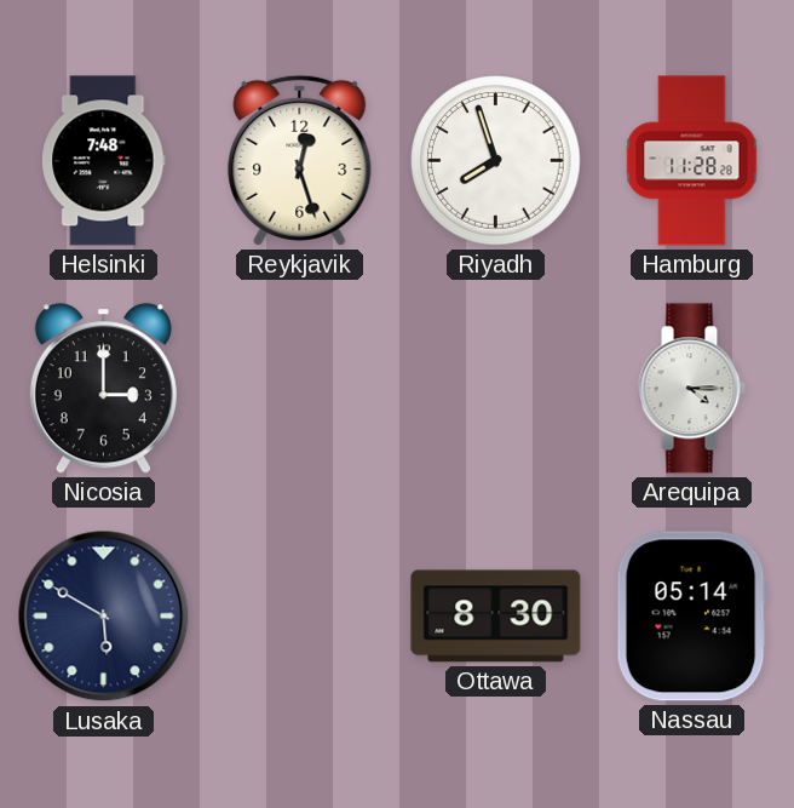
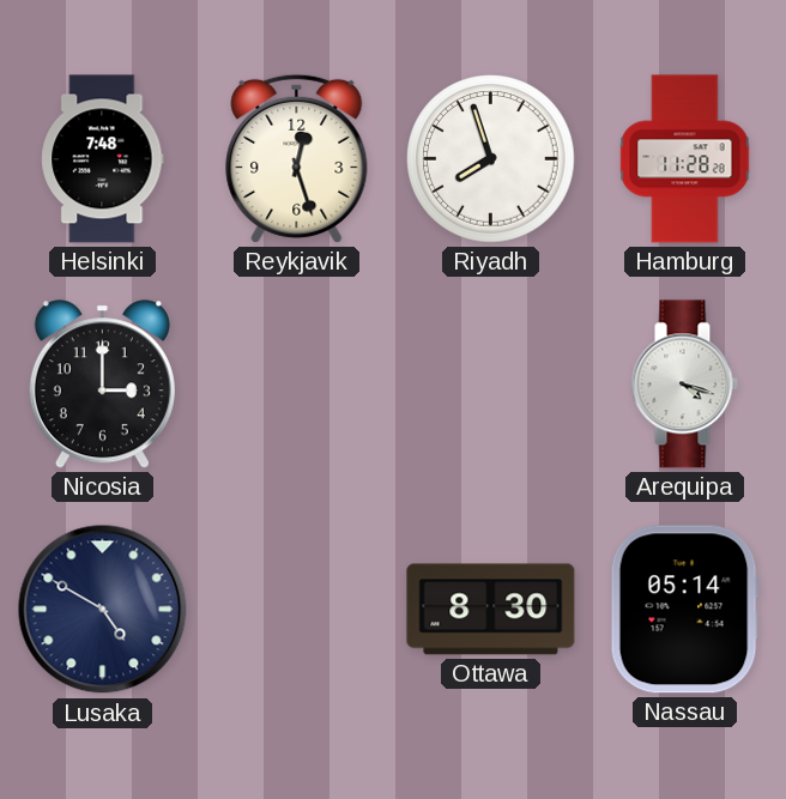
Arequipa: 4:15 -> 4:18
Lusaka: 5:50 -> 4:50
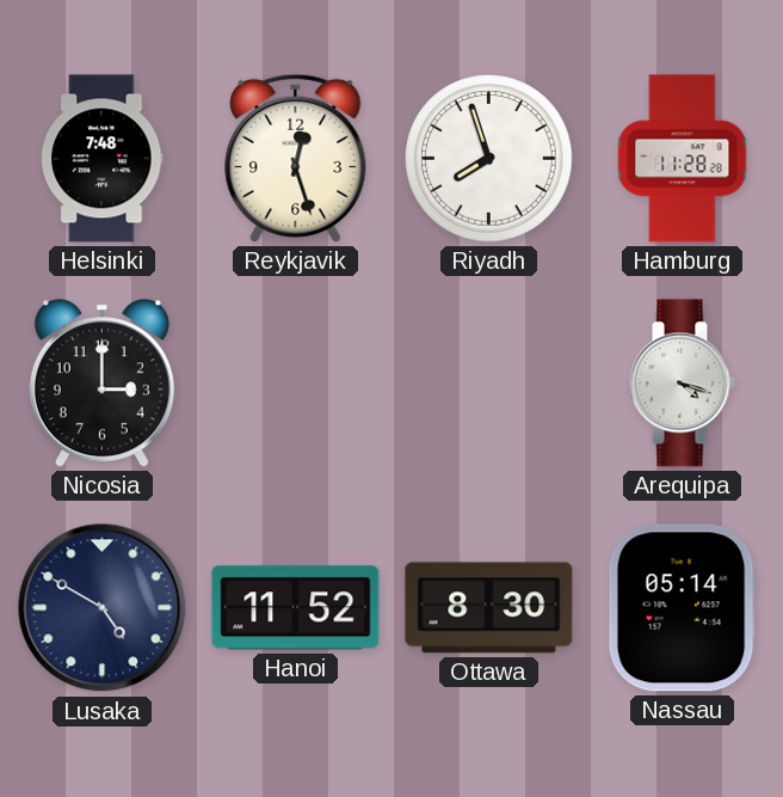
Hanoi: none -> 11:52
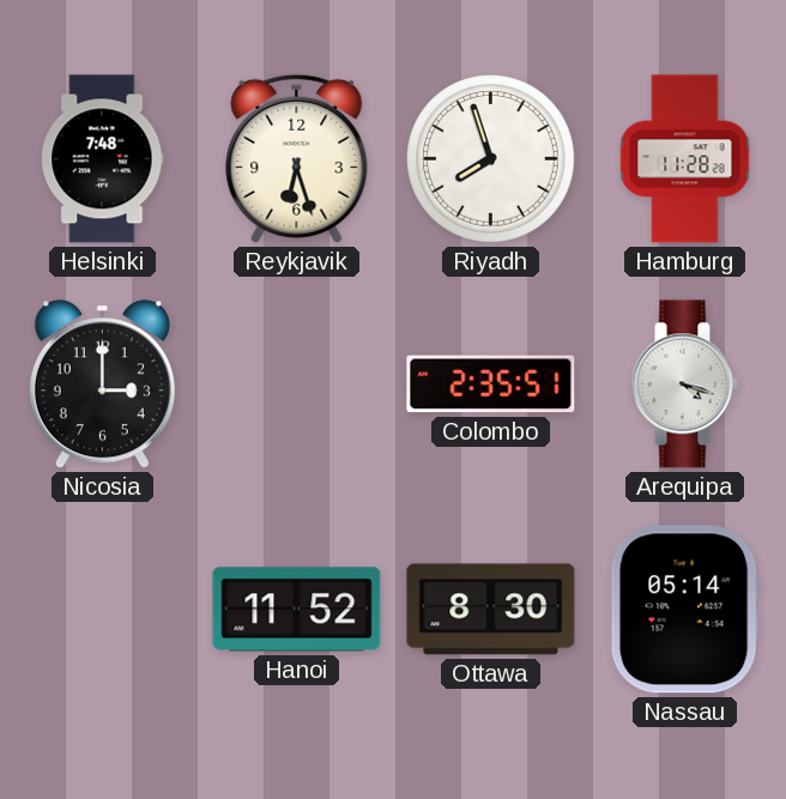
Reykjavik: 12:27 -> 6:27
Colombo: none -> 2:35
Lusaka: 4:50 -> none
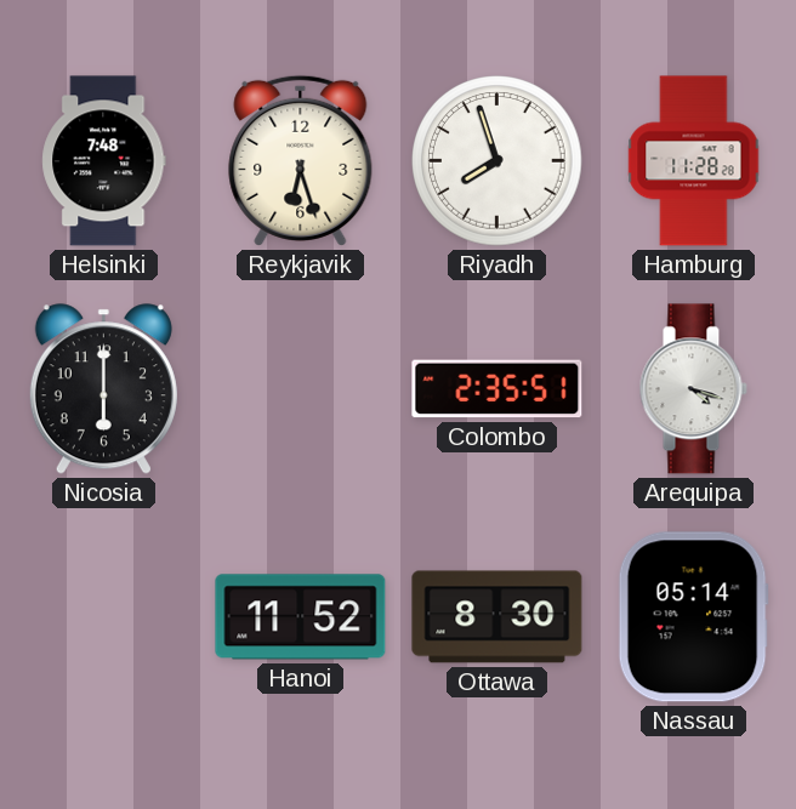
Nicosia: 3:00 -> 6:00
